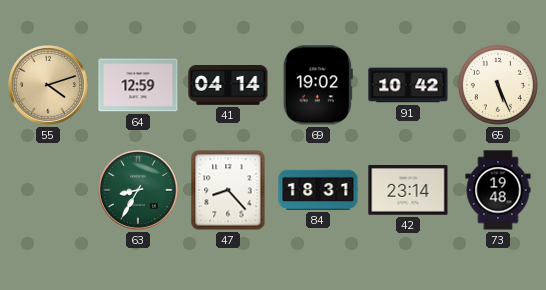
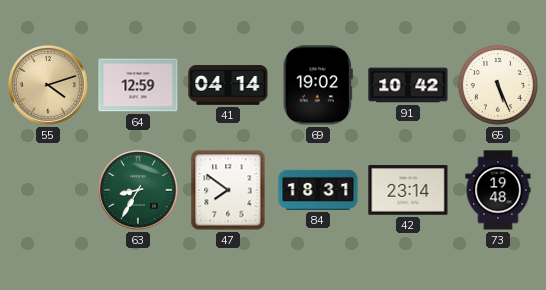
47: 8:23 -> 7:51
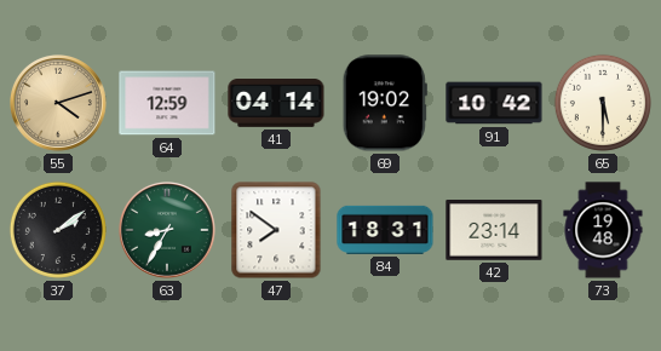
65: 5:26 -> 5:30
37: none -> 2:09
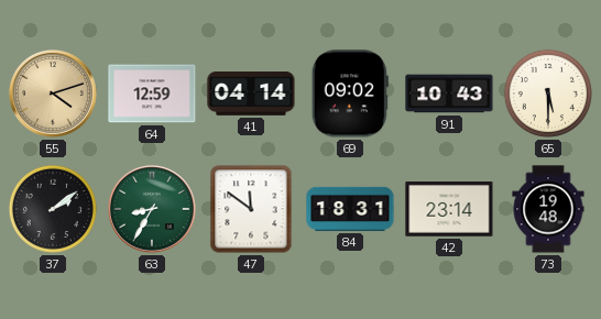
69: 19:02 -> 09:02
91: 10:42 -> 10:43
47: 7:51 -> 11:51
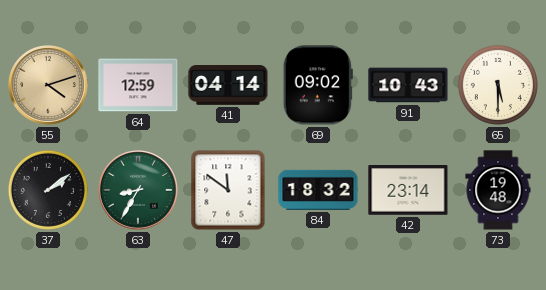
84: 18:31 -> 18:32
